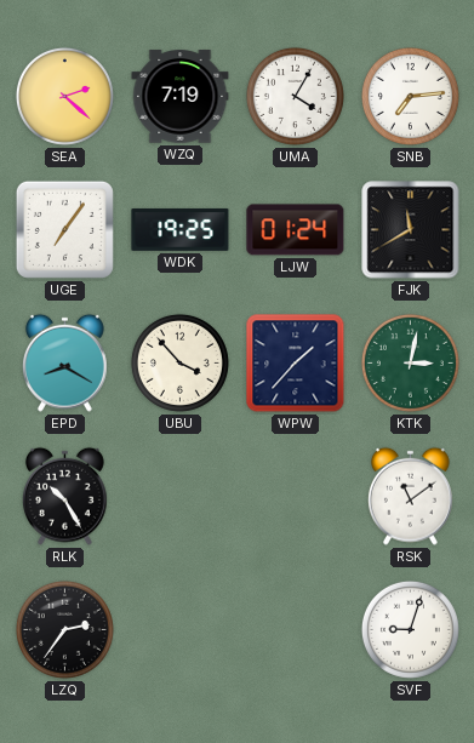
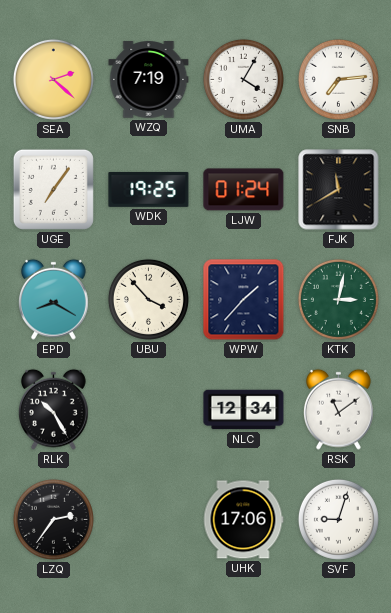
NLC: none -> 12:34
UHK: none -> 17:06
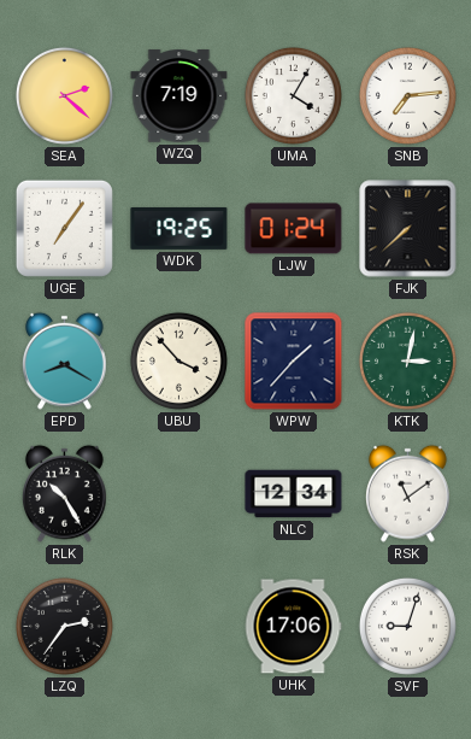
FJK: 11:40 -> 7:38
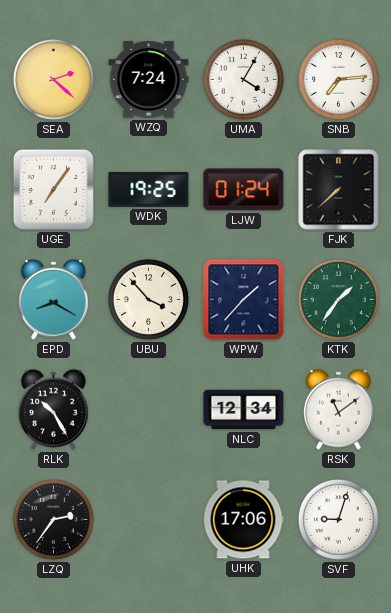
WZQ: 7:19 -> 7:24
KTK: 3:02 -> 1:36
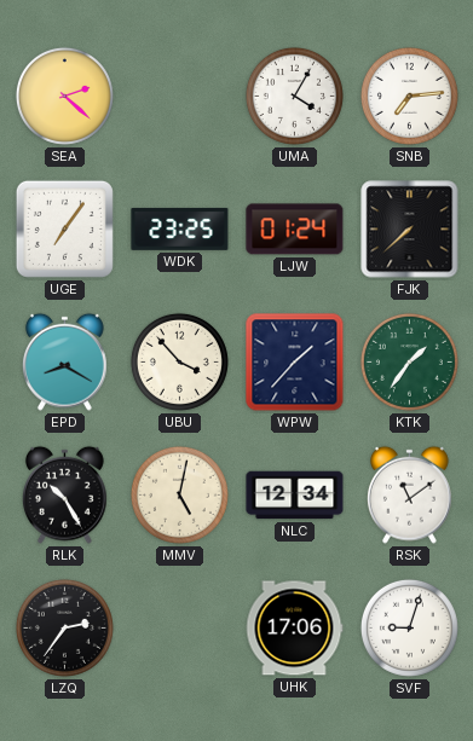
WZQ: 7:24 -> none
WDK: 19:25 -> 23:25
MMV: none -> 5:02
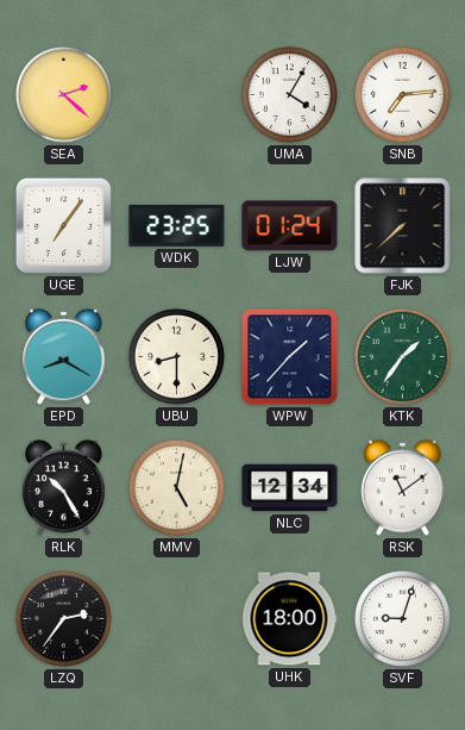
UBU: 3:53 -> 8:30
UHK: 17:06 -> 18:00
